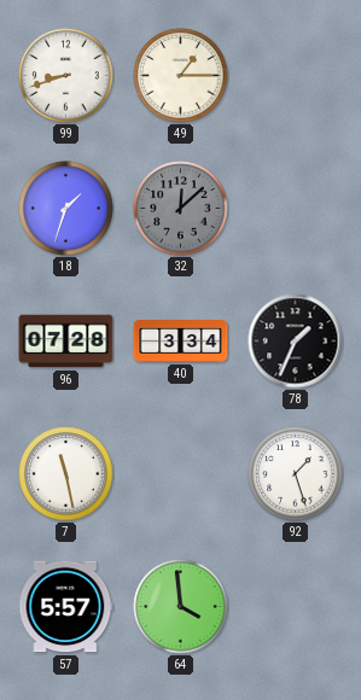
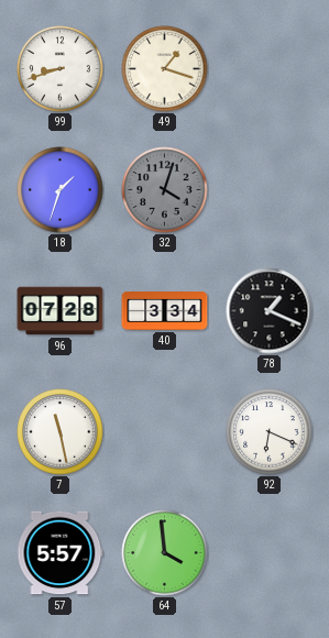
49: 1:15 -> 1:18
32: 12:08 -> 4:03
78: 1:34 -> 1:19
92: 1:27 -> 6:19
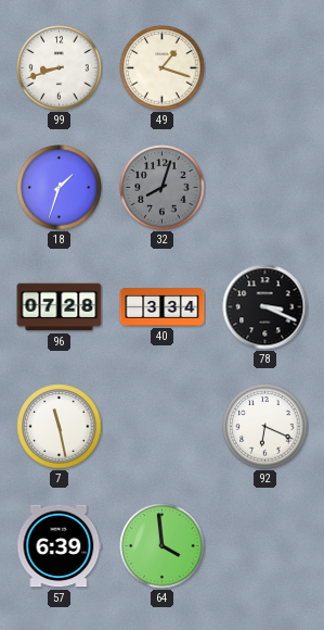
32: 4:03 -> 8:03
78: 1:19 -> 3:19
57: 5:57 -> 6:39
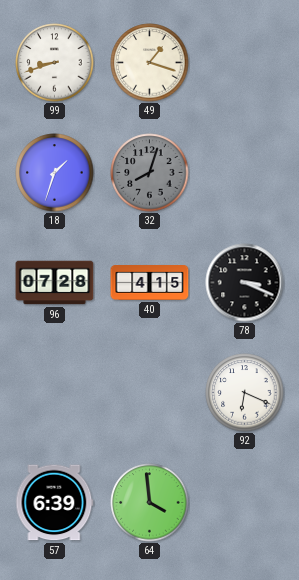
40: 3:34 -> 4:15
7: 11:28 -> none
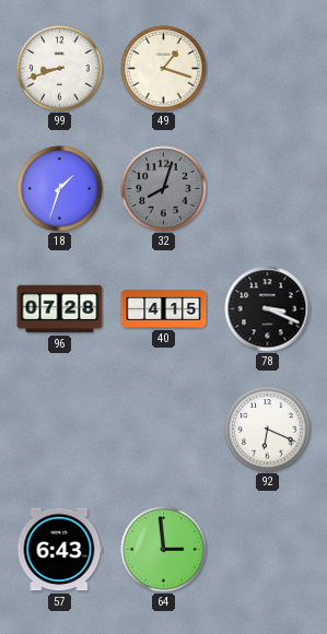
57: 6:39 -> 6:43
64: 3:59 -> 2:59
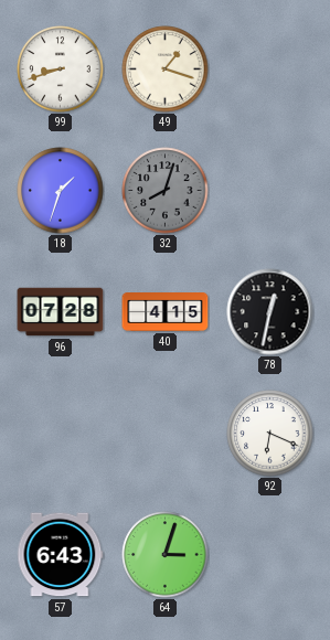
78: 3:19 -> 12:32
64: 2:59 -> 3:03
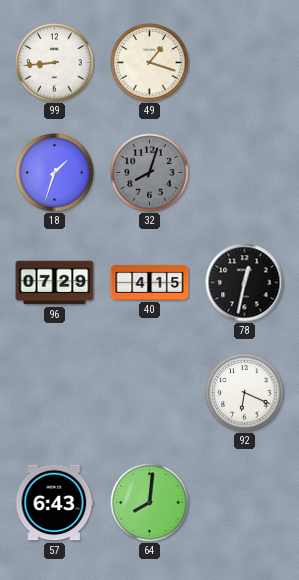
99: 8:42 -> 8:44
96: 07:28 -> 07:29
64: 3:03 -> 8:01
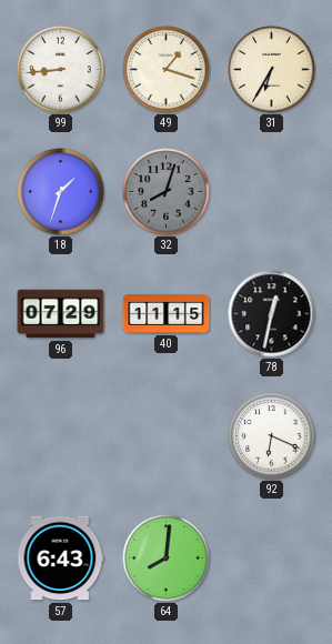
31: none -> 6:35
40: 4:15 -> 11:15
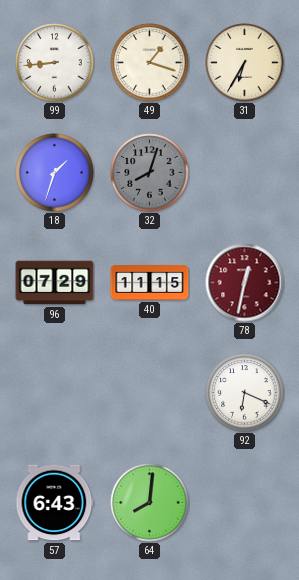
78 dial: black -> burgundy
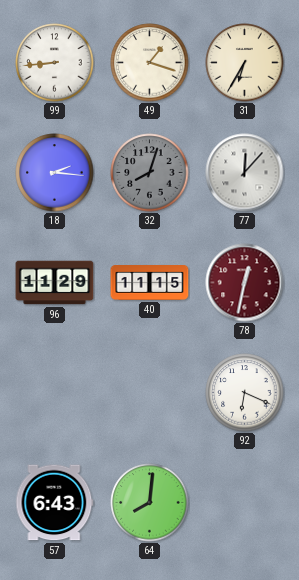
18: 1:33 -> 2:16
77: none -> 12:07
96: 07:29 -> 11:29
